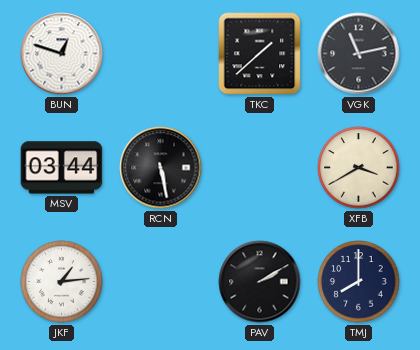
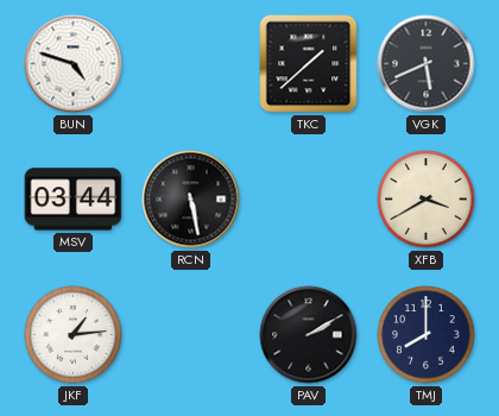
BUN: 12:48 -> 4:48
VGK: 11:13 -> 5:41
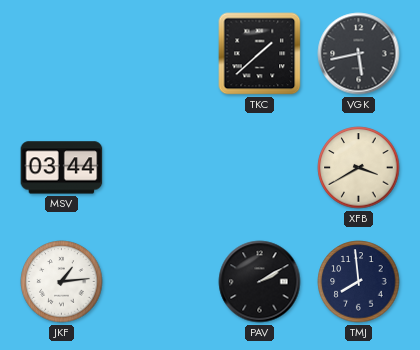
BUN: 4:48 -> none
VGK: 5:41 -> 5:43
RCN: 5:28 -> none
TMJ: 8:00 -> 7:59
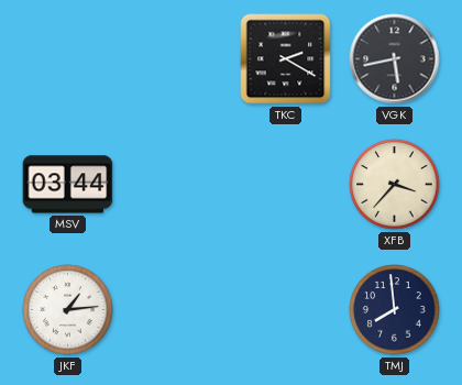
TKC: 1:38 -> 2:20
XFB: 3:40 -> 3:37
PAV: 2:10 -> none
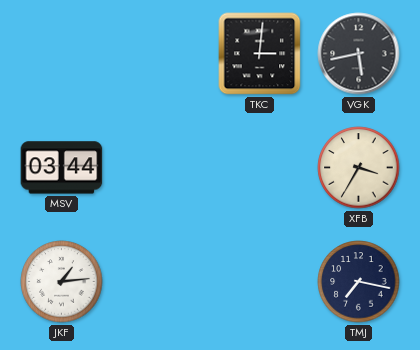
TKC: 2:20 -> 3:01
XFB: 3:37 -> 3:35
TMJ: 7:59 -> 7:17
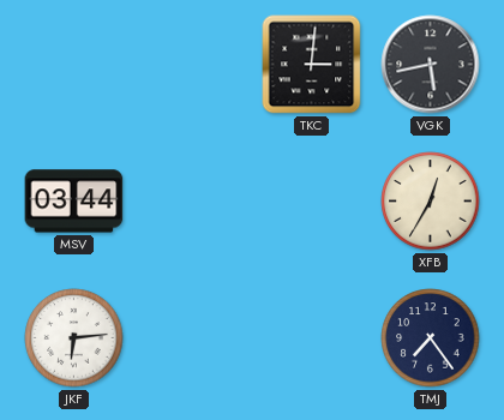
XFB: 3:35 -> 12:35
JKF: 1:14 -> 6:14
TMJ: 7:17 -> 7:24
